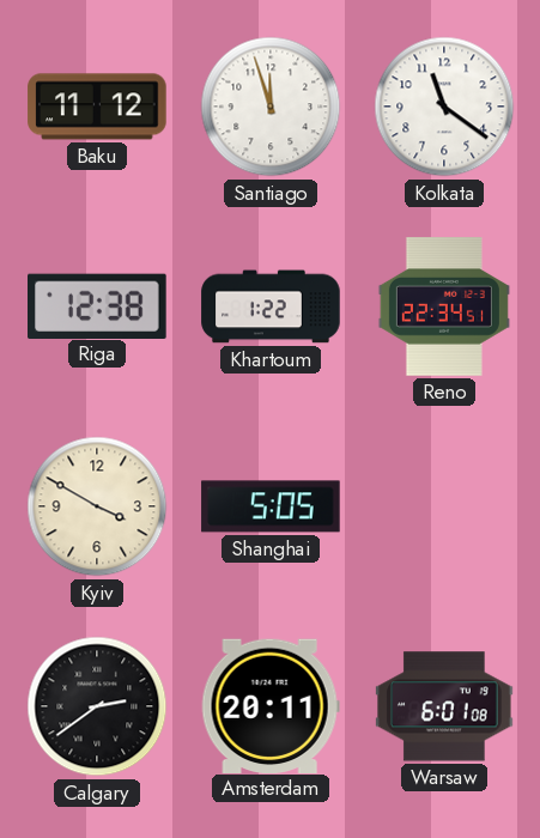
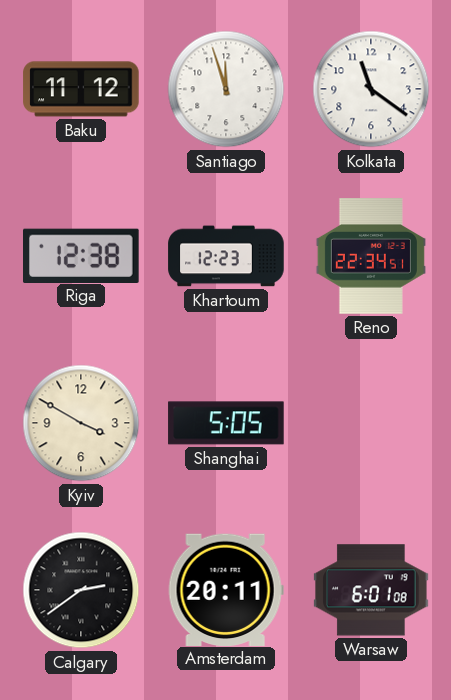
Khartoum: 1:22 -> 12:23
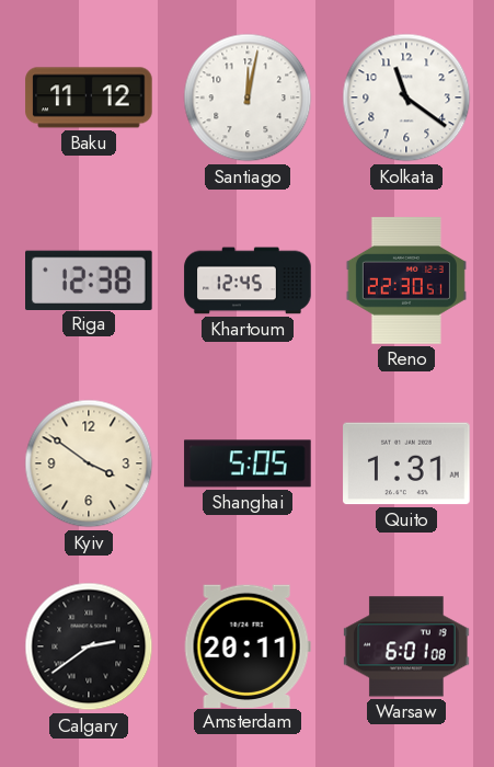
Santiago: 11:57 -> 12:02
Khartoum: 12:23 -> 12:45
Reno: 22:34 -> 22:30
Kyiv: 3:50 -> 3:51
Quito: none -> 1:31
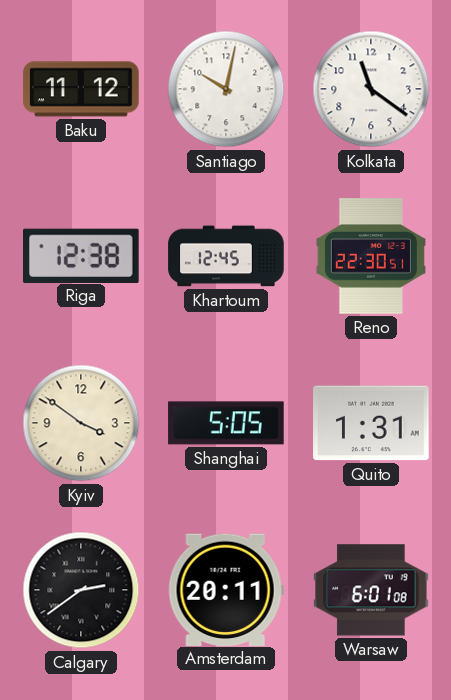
Santiago: 12:02 -> 10:02
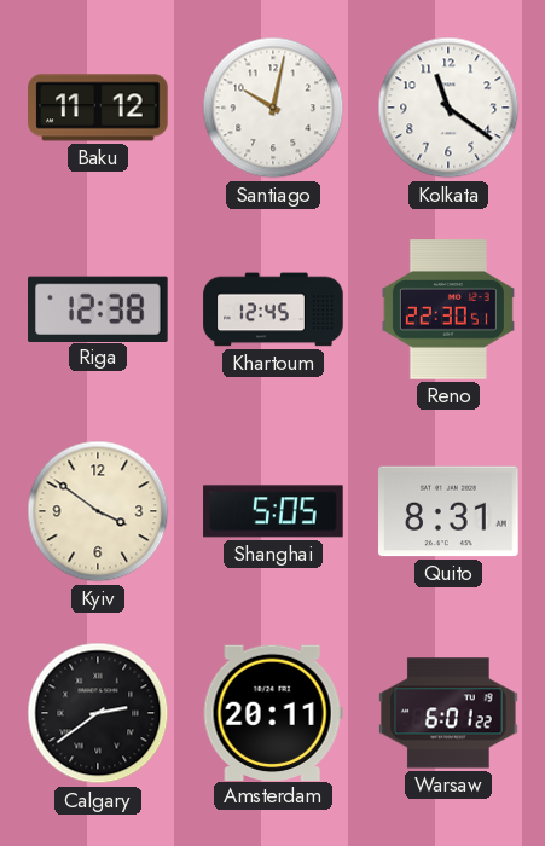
Quito: 1:31 -> 8:31
Warsaw: 6:01:08 -> 6:01:22
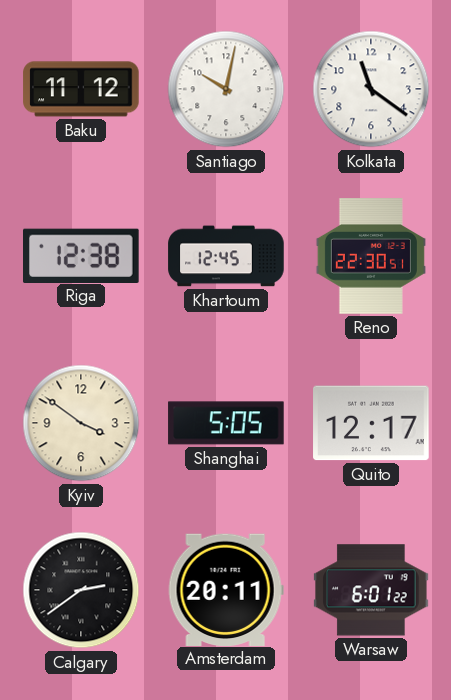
Quito: 8:31 -> 12:17
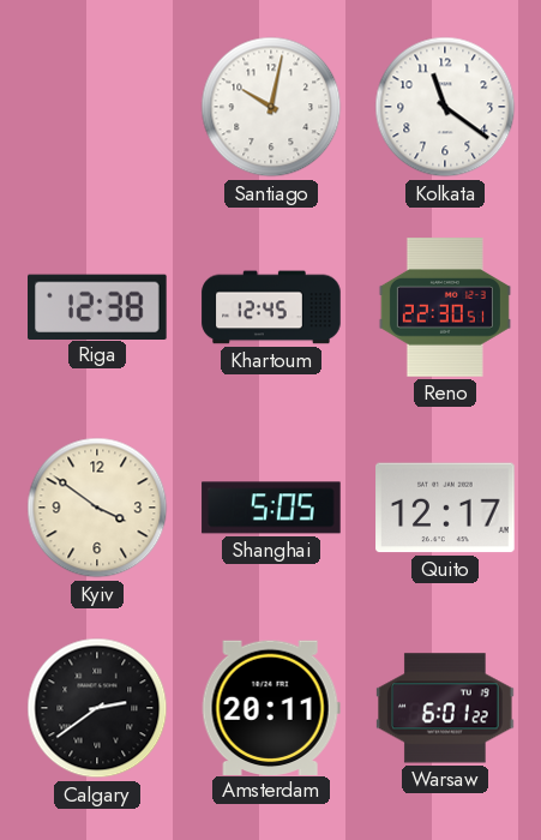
Baku: 11:12 -> none
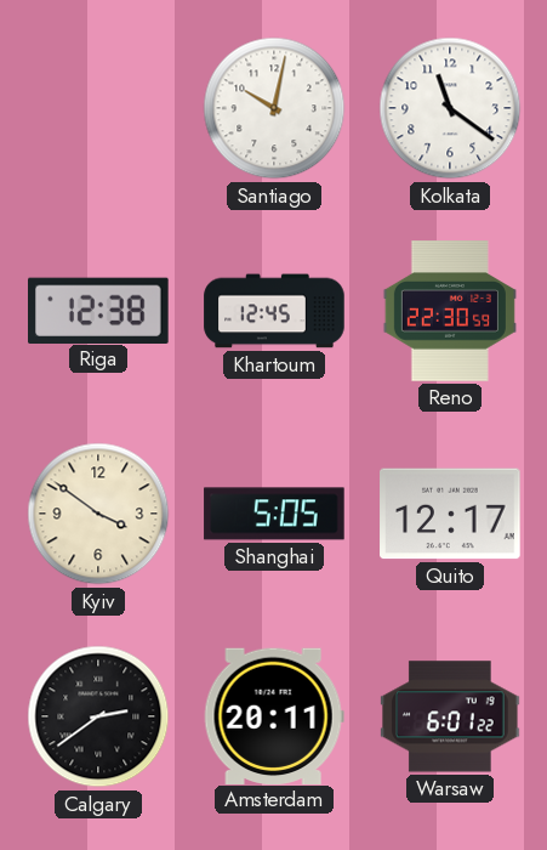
Reno: 22:30:51 -> 22:30:59
